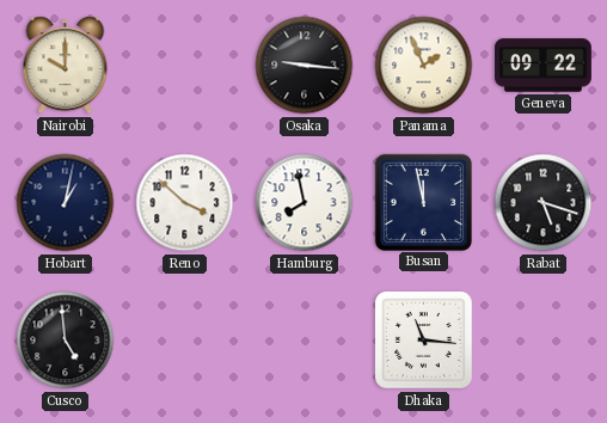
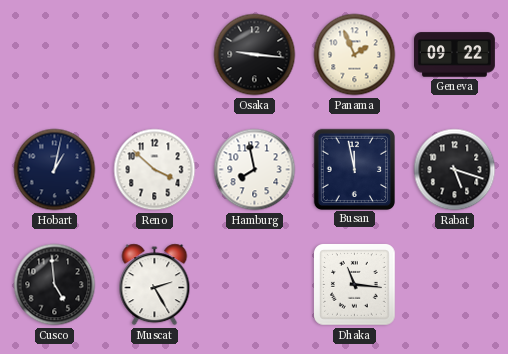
Nairobi: 10:00 -> none
Muscat: none -> 2:25
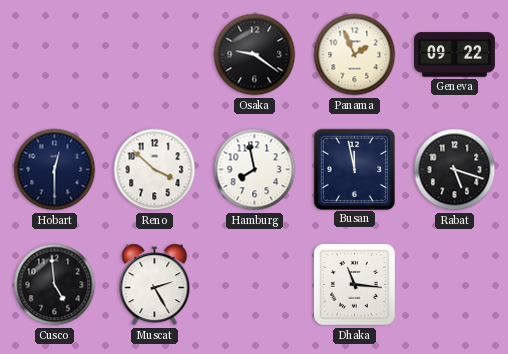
Osaka: 9:16 -> 9:21
Hobart: 1:02 -> 12:30
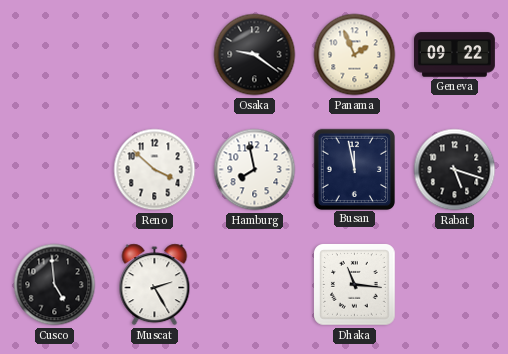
Hobart: 12:30 -> none
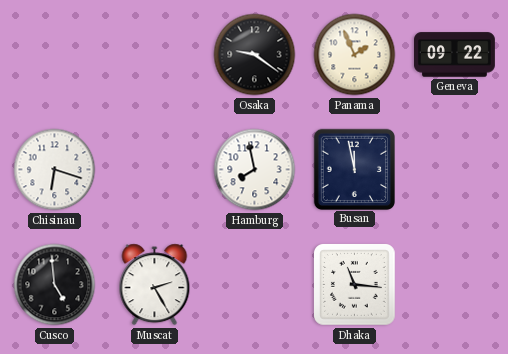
Chisinau: none -> 6:18
Reno: 3:52 -> none
Rabat: 5:18 -> none
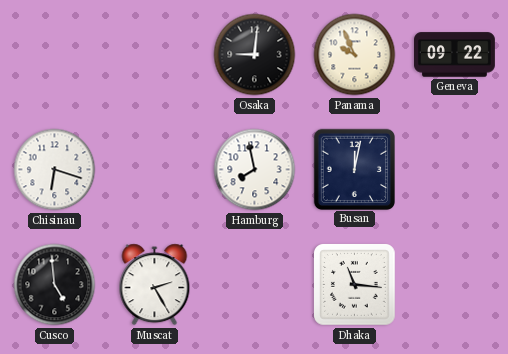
Osaka: 9:21 -> 9:01
Panama: 1:56 -> 9:56
Busan: 11:58 -> 12:02
